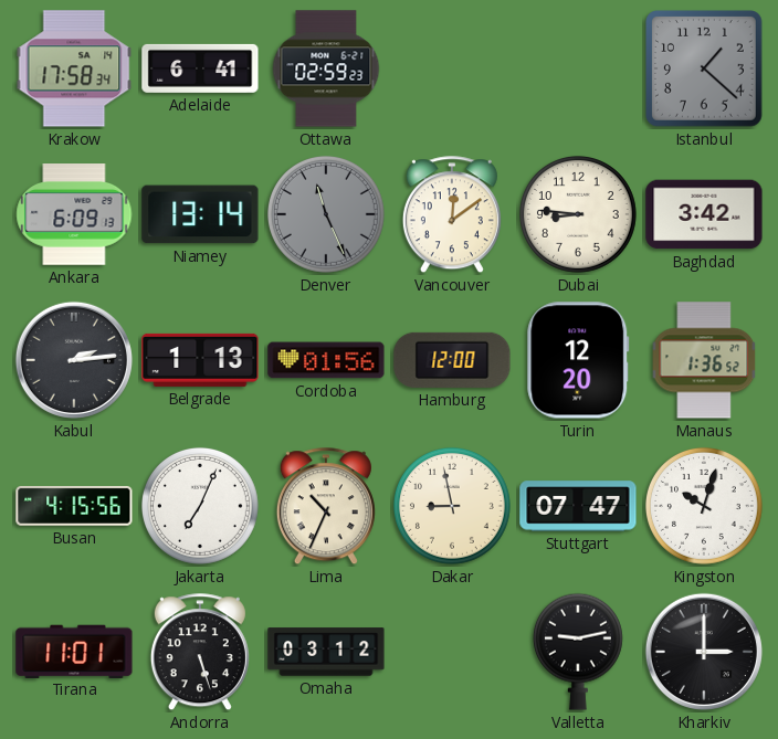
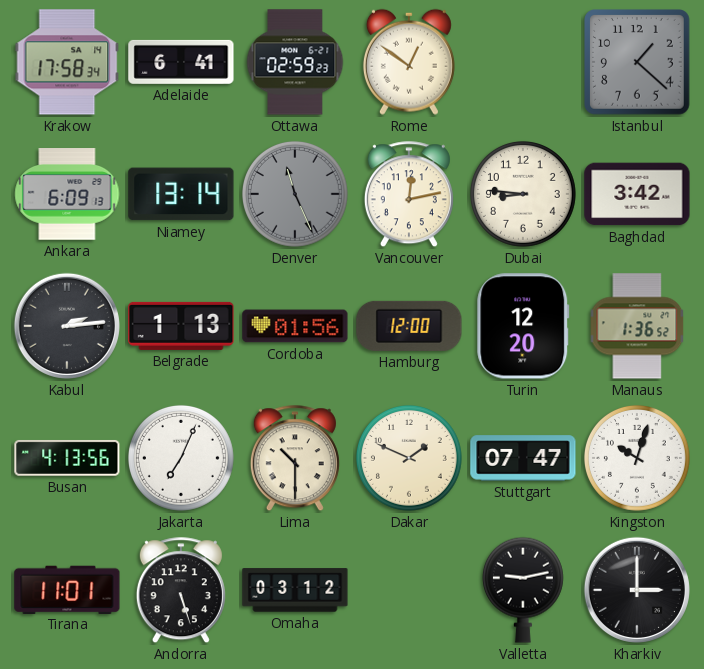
Rome: none -> 12:51
Vancouver: 12:09 -> 12:13
Busan: 4:15 -> 4:13
Lima: 10:34 -> 10:30
Dakar: 8:58 -> 1:49
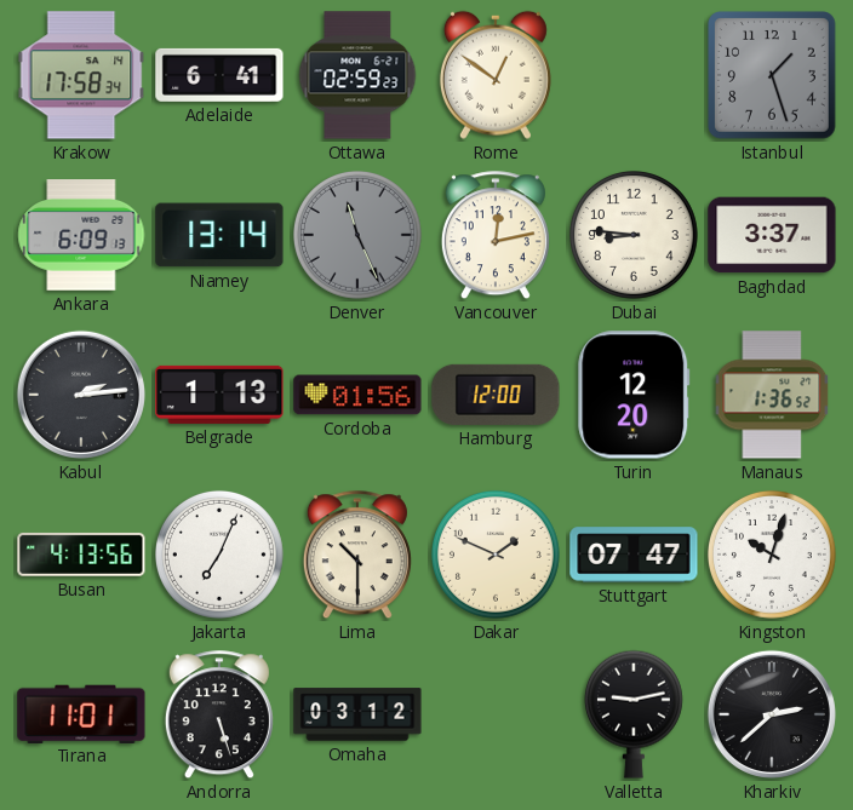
Istanbul: 1:22 -> 1:27
Baghdad: 3:42 -> 3:37
Kharkiv: 3:00 -> 2:38
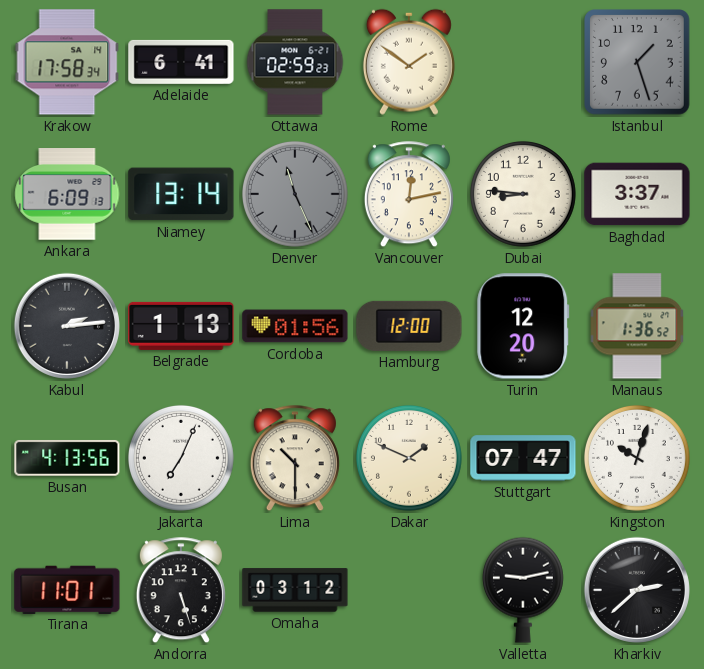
Rome: 12:51 -> 1:51
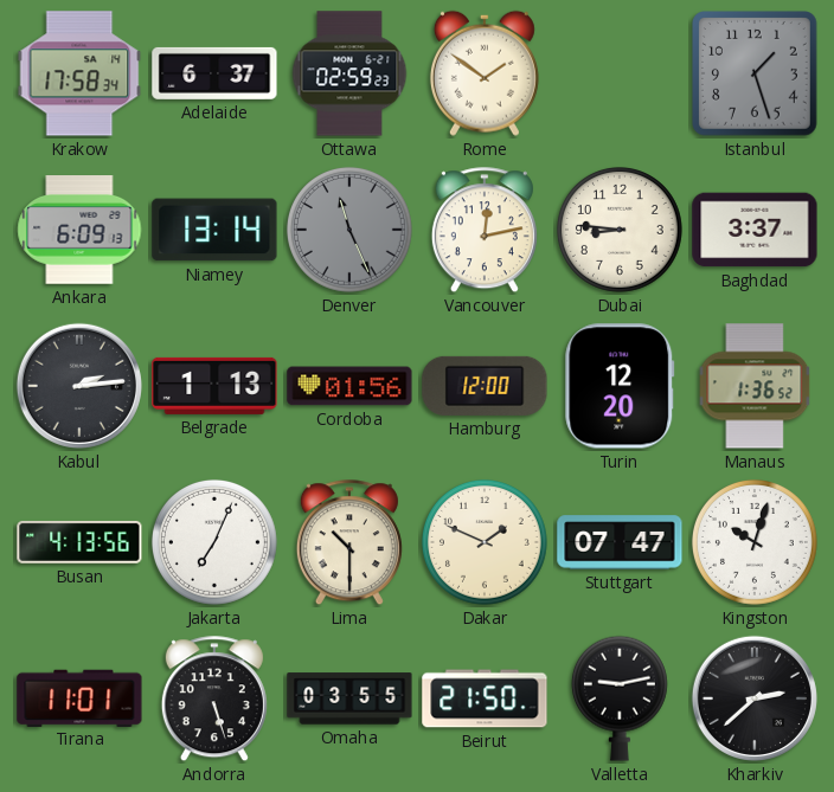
Adelaide: 6:41 -> 6:37
Omaha: 03:12 -> 03:55
Beirut: none -> 21:50
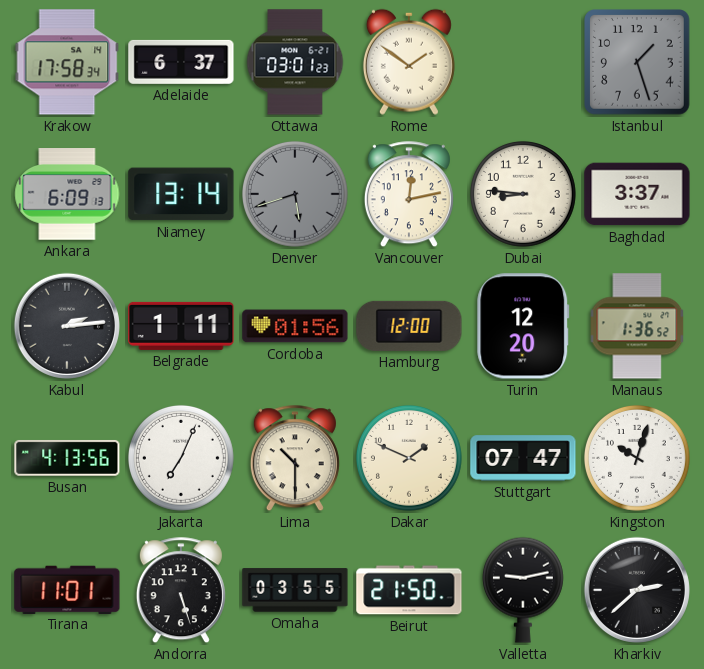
Ottawa: 02:59 -> 03:01
Denver: 11:26 -> 5:42
Belgrade: 1:13 -> 1:11
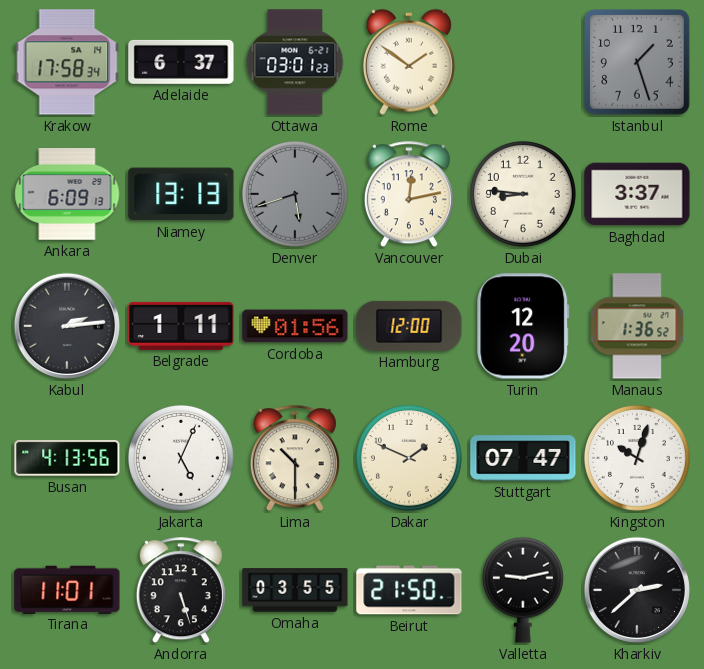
Niamey: 13:14 -> 13:13
Jakarta: 7:04 -> 5:04
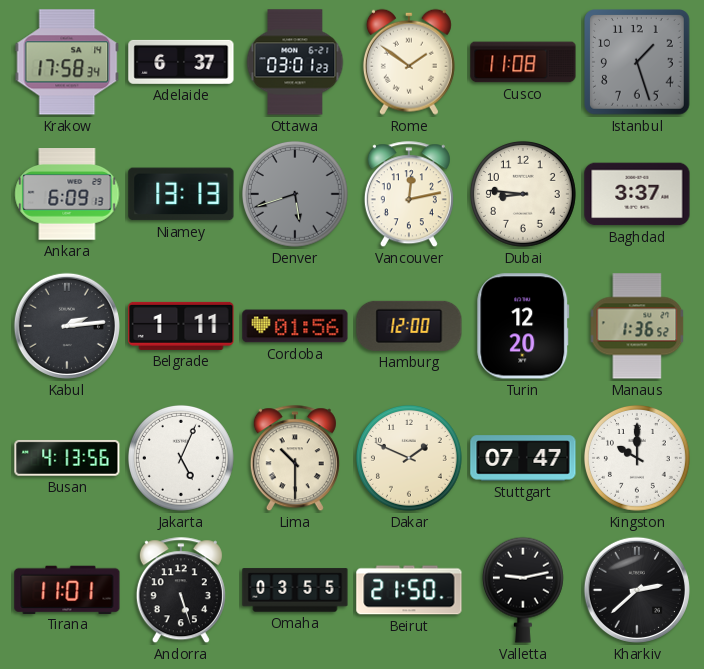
Cusco: none -> 11:08
Kingston: 10:03 -> 10:00
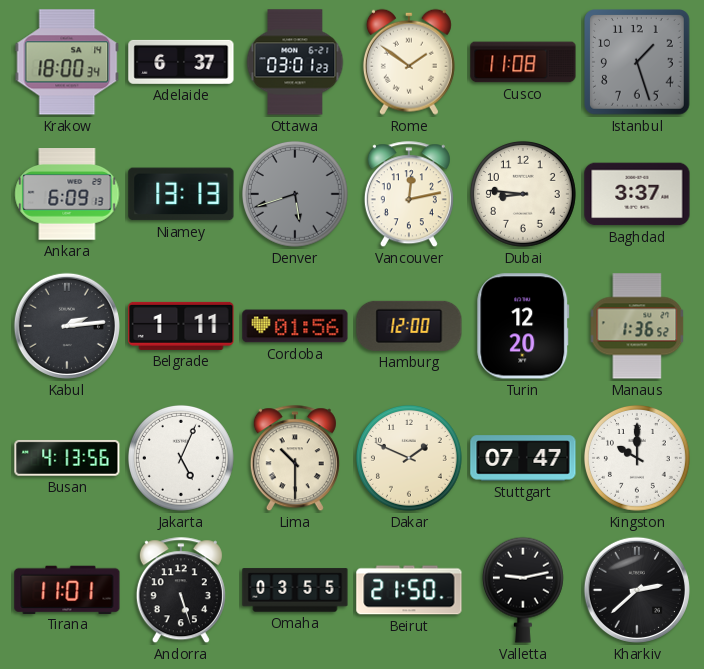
Krakow: 17:58 -> 18:00
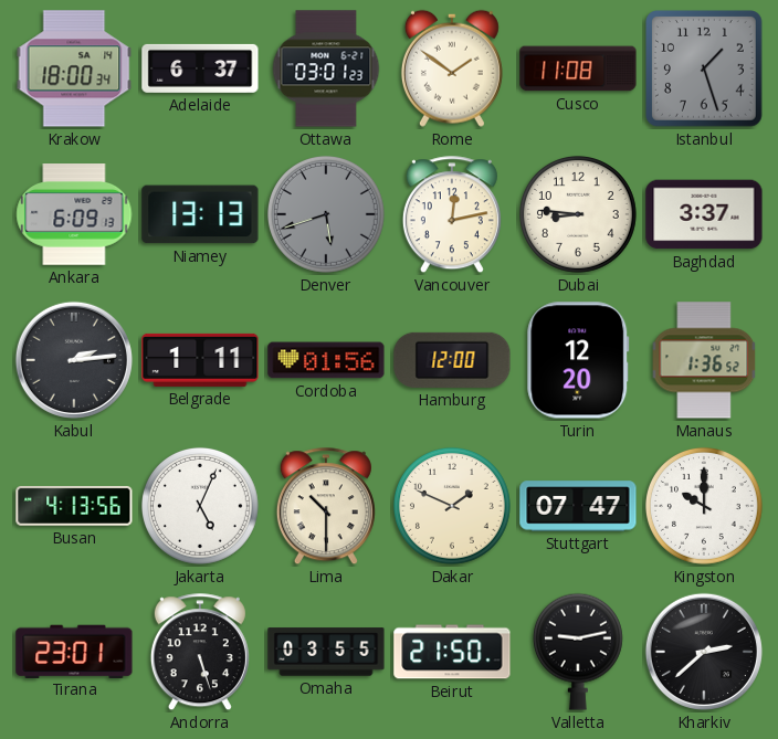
Tirana: 11:01 -> 23:01
